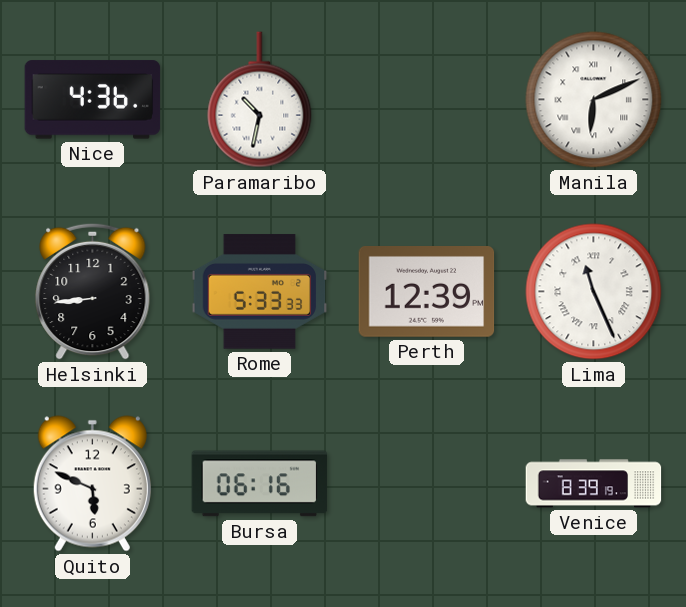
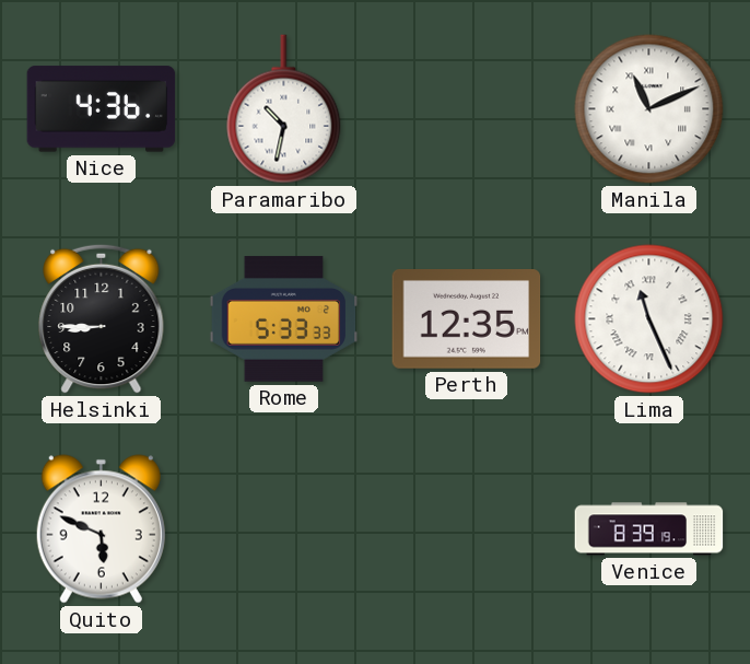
Manila: 6:11 -> 11:11
Helsinki: 8:44 -> 8:45
Perth: 12:39 -> 12:35
Bursa: 06:16 -> none
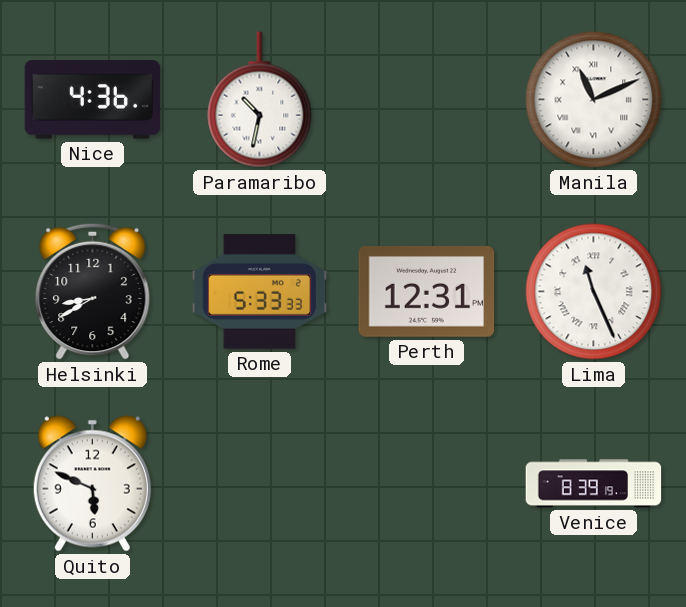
Helsinki: 8:45 -> 8:40
Perth: 12:35 -> 12:31
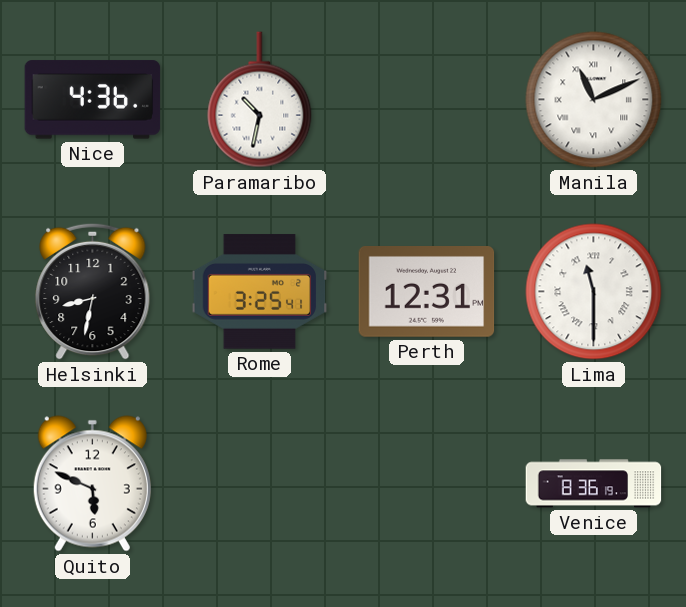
Helsinki: 8:40 -> 8:32
Rome: 5:33 -> 3:25
Lima: 11:26 -> 11:30
Venice: 8:39 -> 8:36
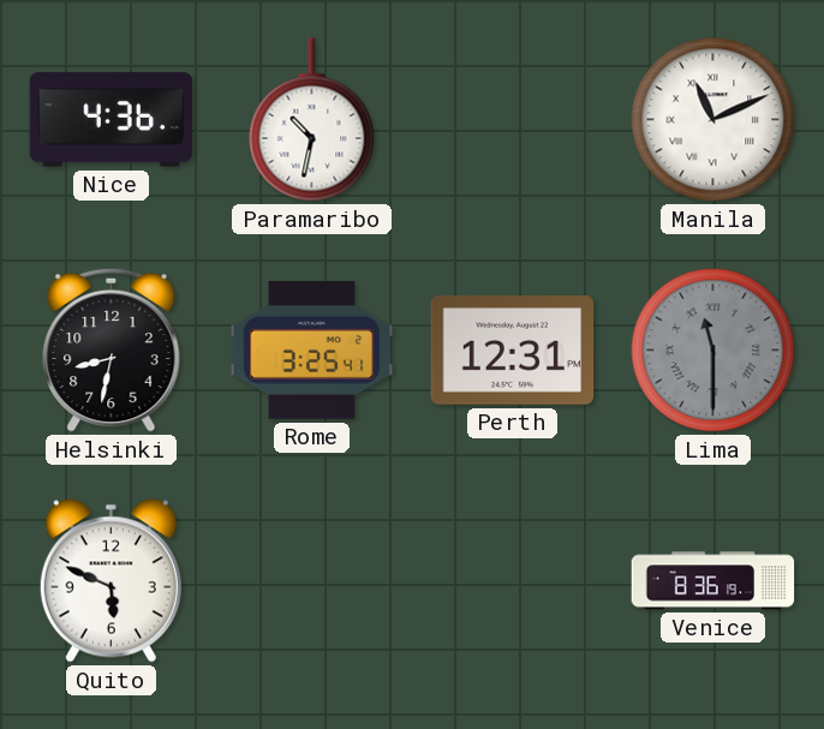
Lima dial: white -> grey
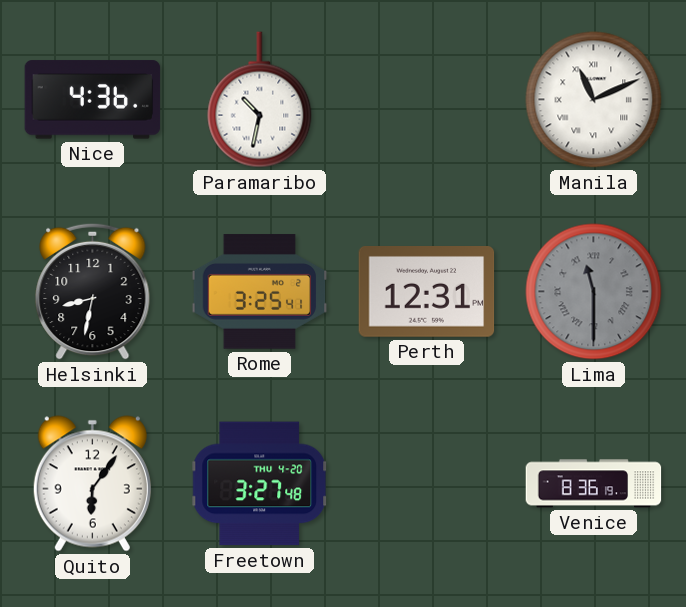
Quito: 5:49 -> 6:06
Freetown: none -> 3:27
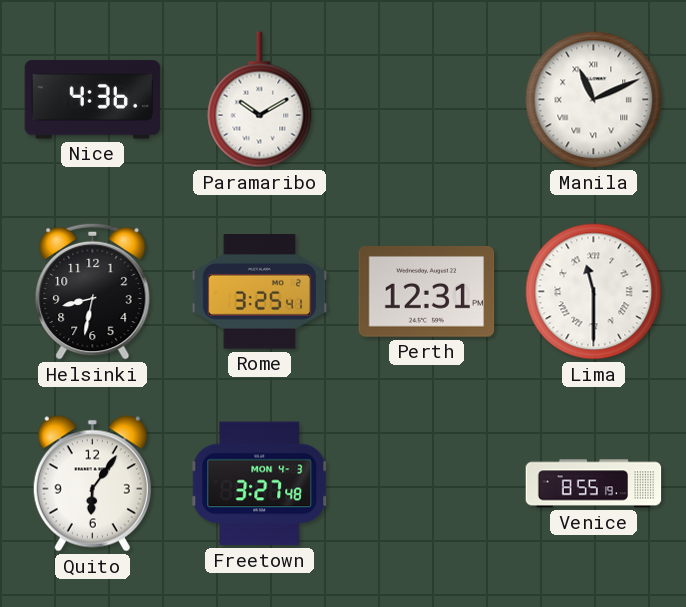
Paramaribo: 10:32 -> 10:10
Lima dial: grey -> white
Freetown date: THU 4-20 -> MON 4-3
Venice: 8:36 -> 8:55
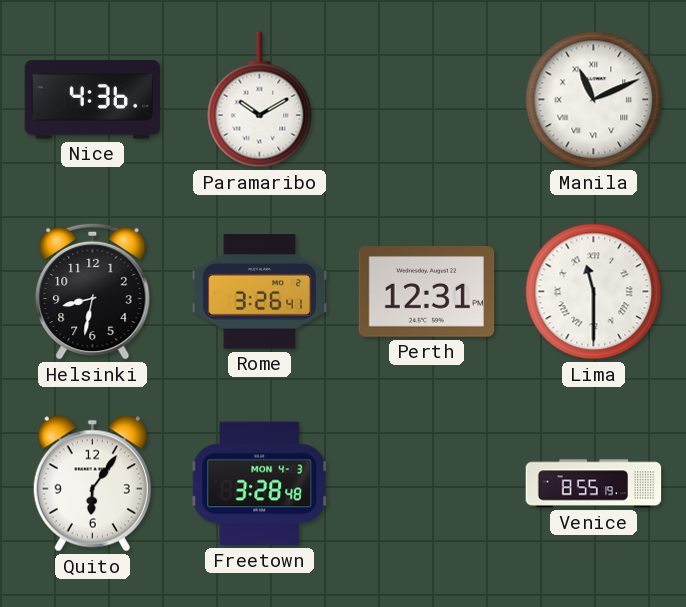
Rome: 3:25 -> 3:26
Freetown: 3:27 -> 3:28
